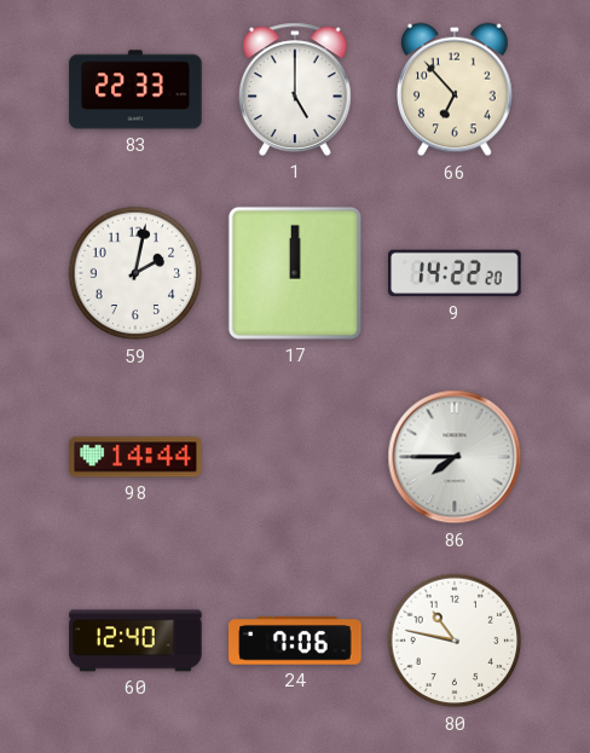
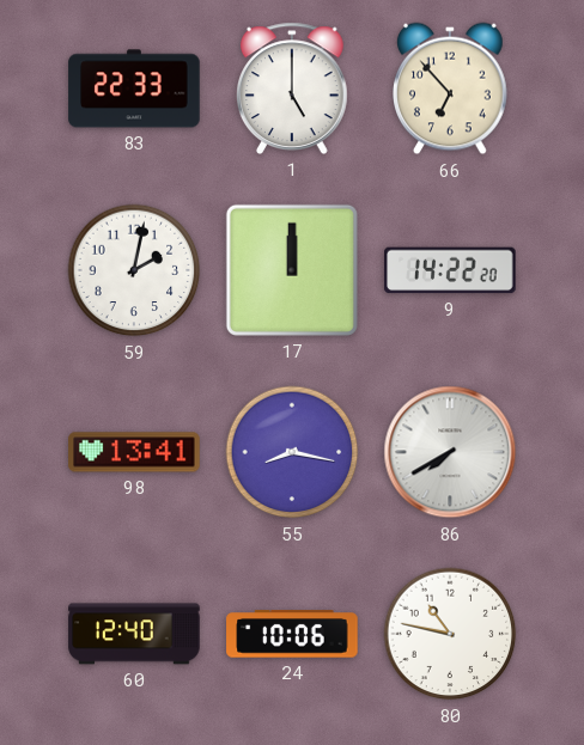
98: 14:44 -> 13:41
55: none -> 8:17
86: 7:45 -> 7:40
24: 7:06 -> 10:06
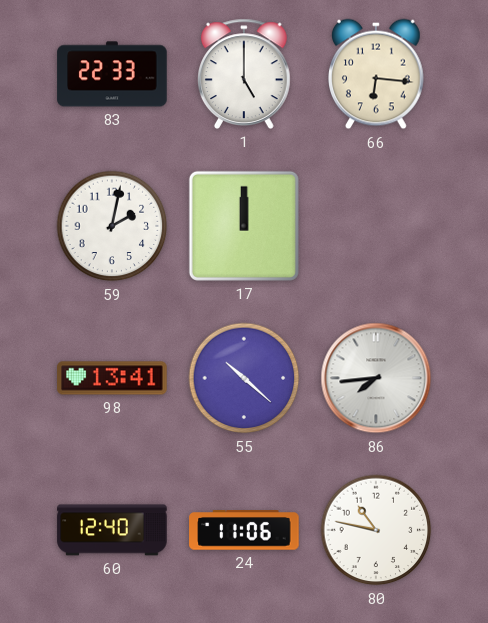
66: 6:53 -> 6:16
9: 14:22 -> none
55: 8:17 -> 10:22
86: 7:40 -> 7:44
24: 10:06 -> 11:06
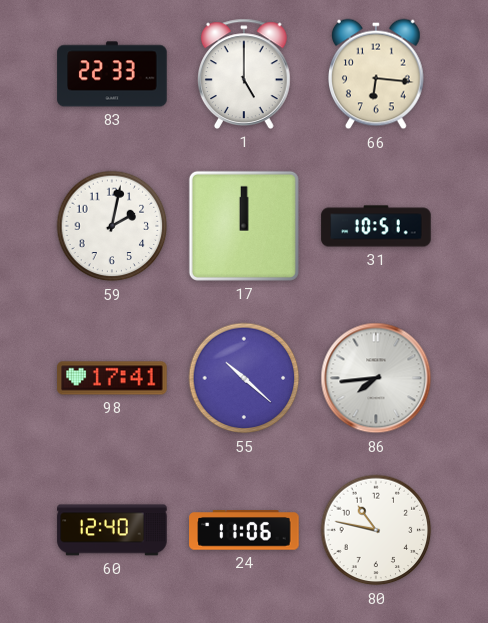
31: none -> 10:51
98: 13:41 -> 17:41
